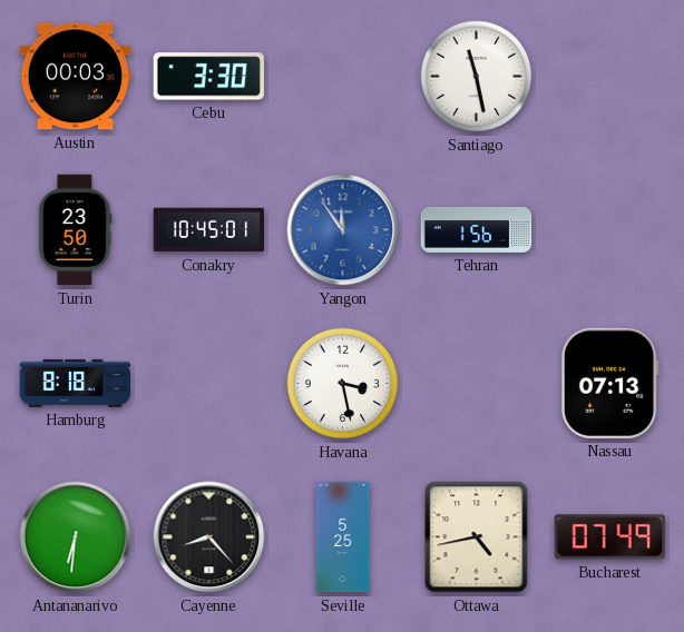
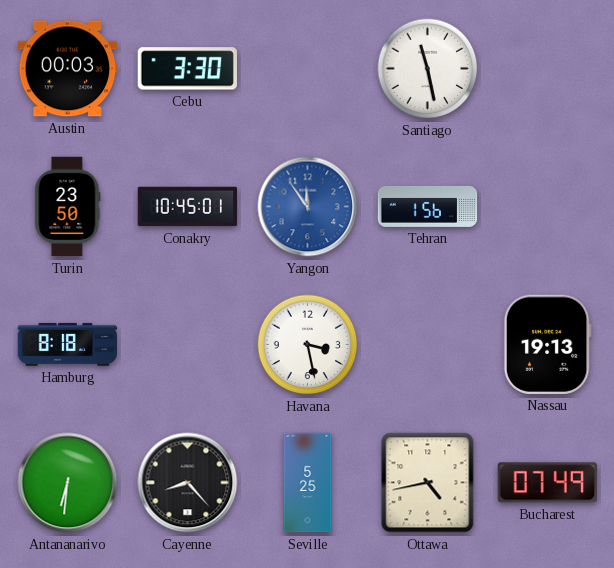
Nassau: 07:13 -> 19:13
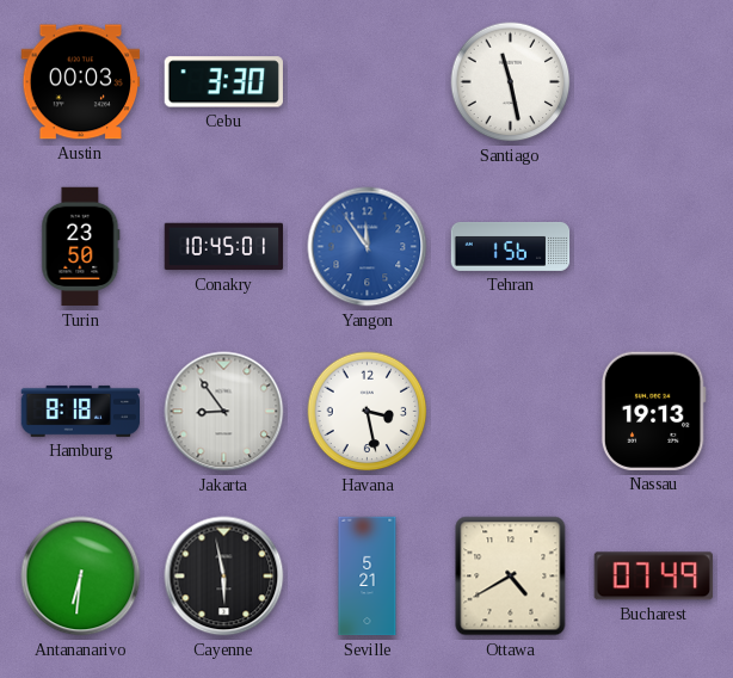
Jakarta: none -> 8:54
Cayenne: 8:23 -> 5:58
Seville: 5:25 -> 5:21
Ottawa: 4:43 -> 4:40
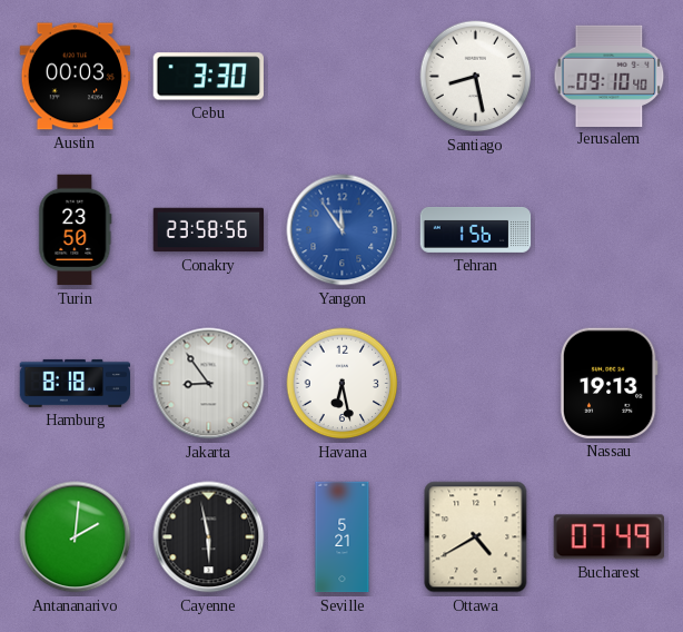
Santiago: 11:28 -> 8:28
Jerusalem: none -> 09:10
Conakry: 10:45 -> 23:58
Havana: 3:28 -> 6:28
Antananarivo: 6:31 -> 2:01
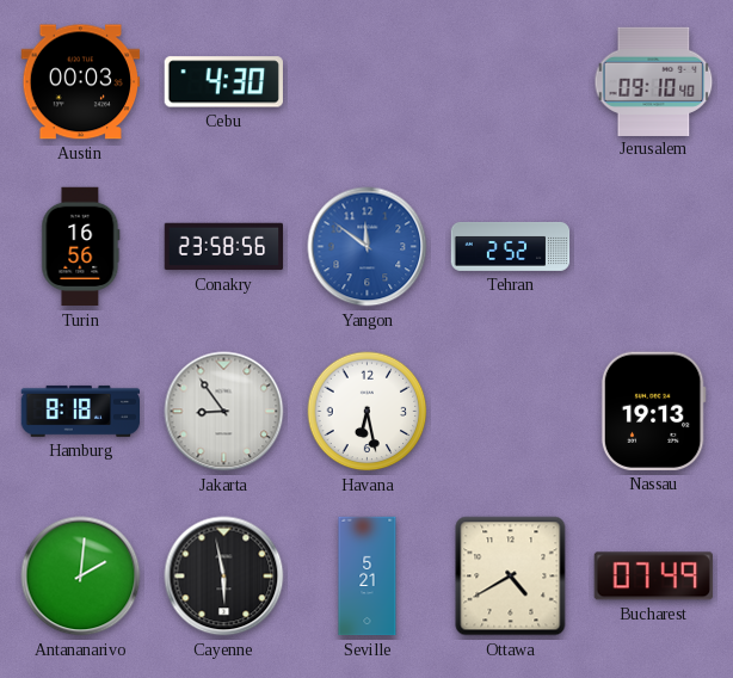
Cebu: 3:30 -> 4:30
Santiago: 8:28 -> none
Turin: 23:50 -> 16:56
Yangon: 11:54 -> 11:51
Tehran: 1:56 -> 2:52
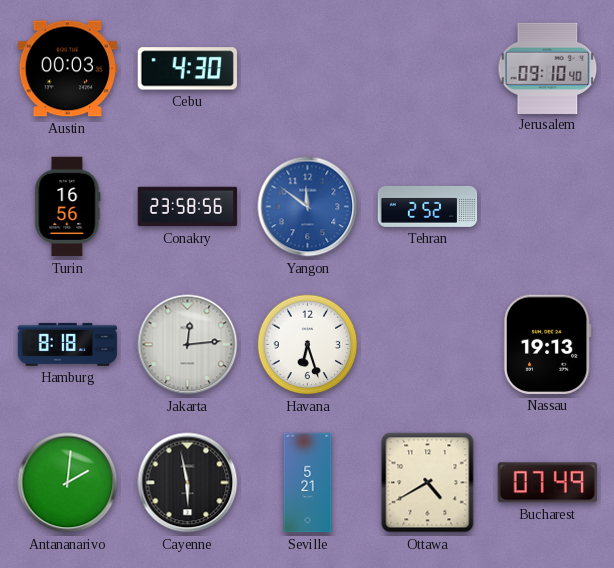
Jakarta: 8:54 -> 12:14
Havana: 6:28 -> 6:27
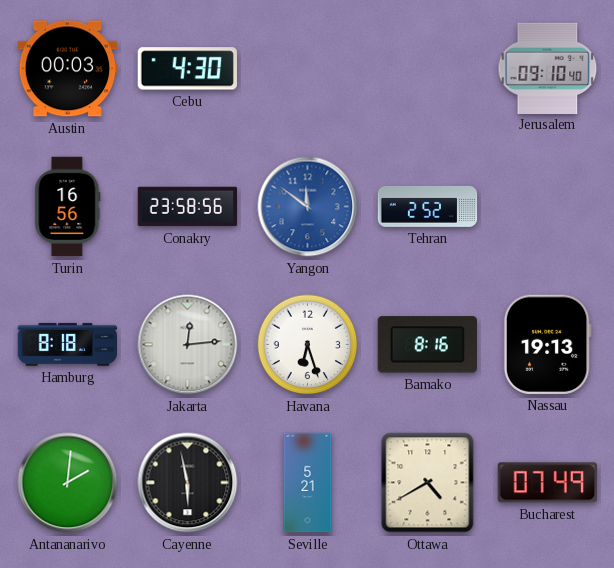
Bamako: none -> 8:16
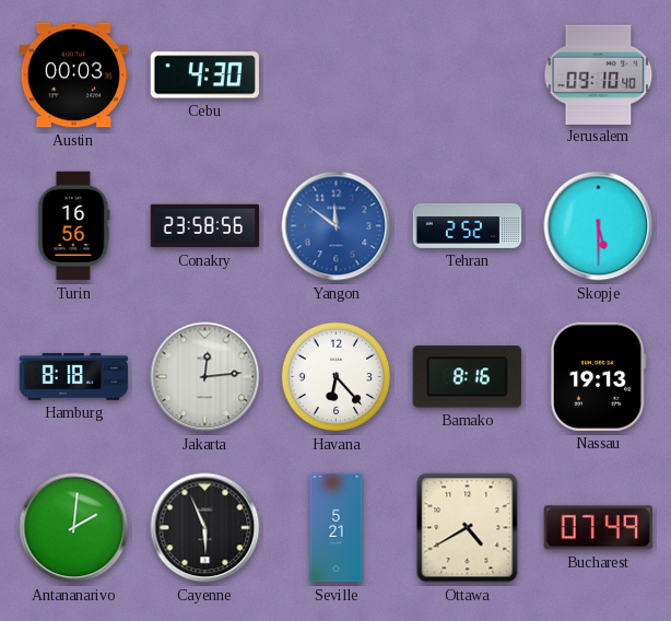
Skopje: none -> 5:30
Havana: 6:27 -> 6:23
Cayenne: 5:58 -> 5:56
